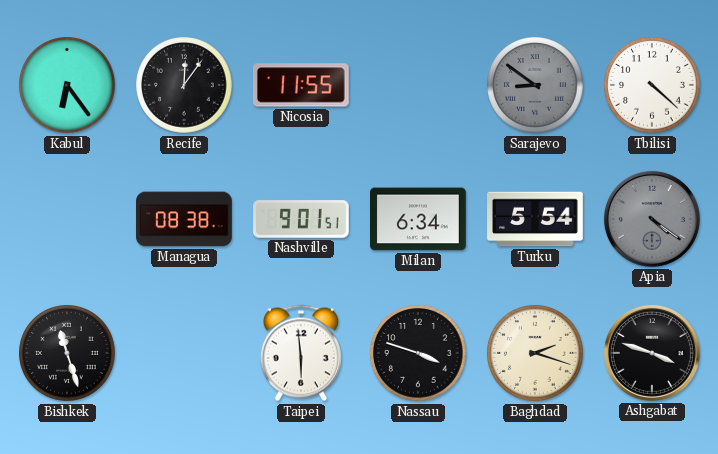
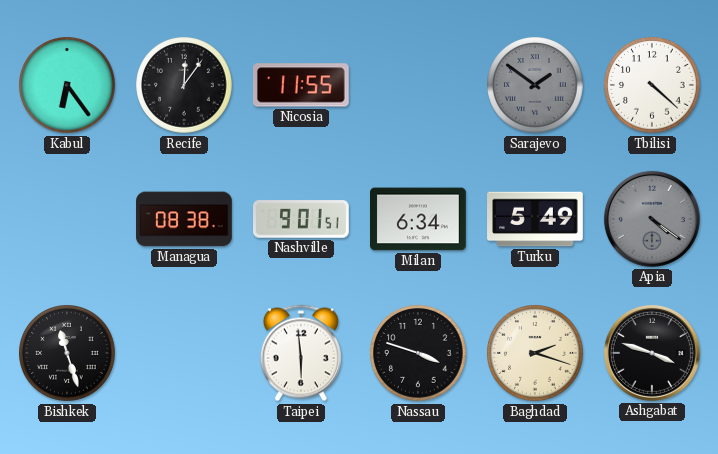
Sarajevo: 8:51 -> 1:51
Turku: 5:54 -> 5:49
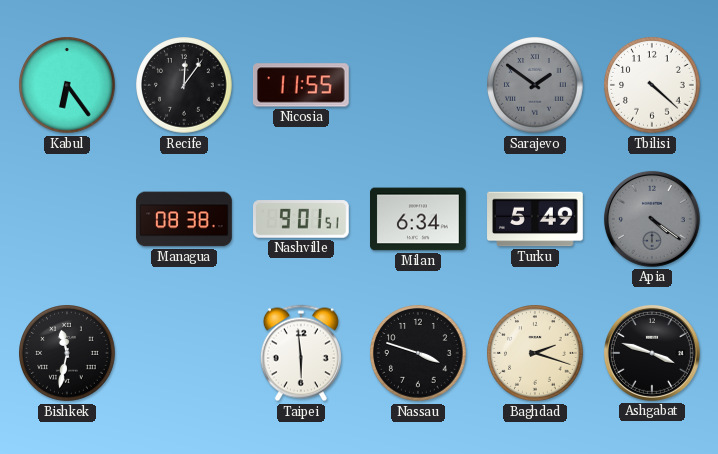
Bishkek: 11:27 -> 11:32
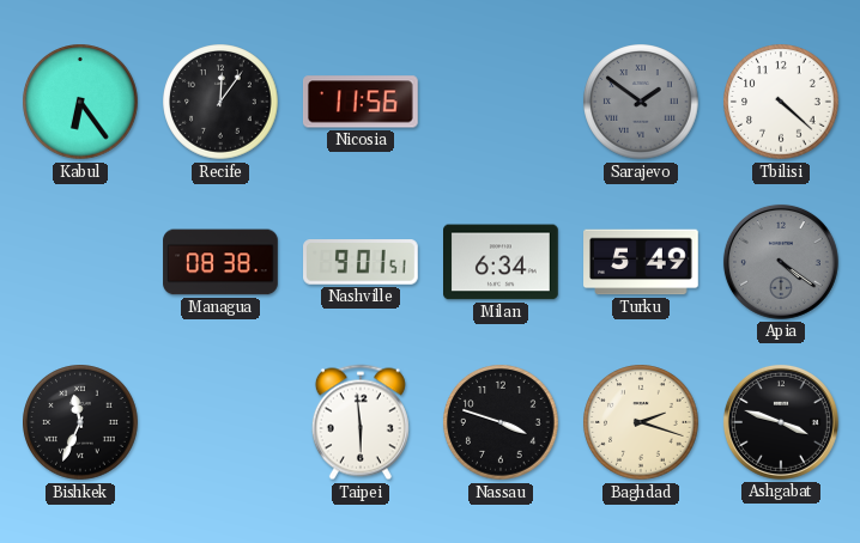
Nicosia: 11:55 -> 11:56
Bishkek: 11:32 -> 11:34
